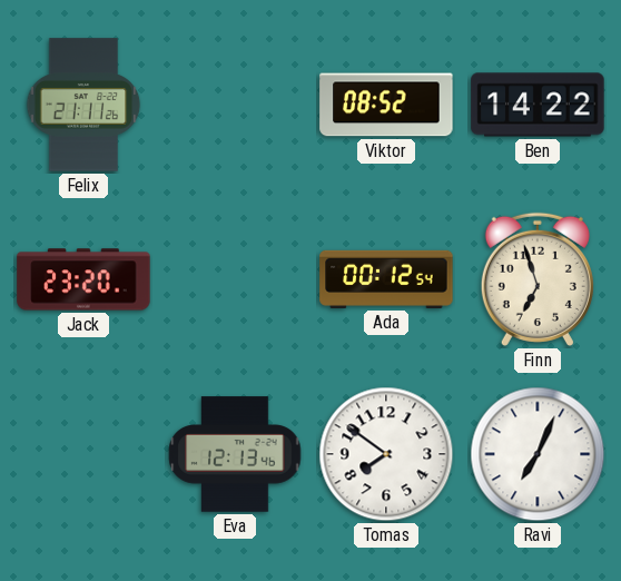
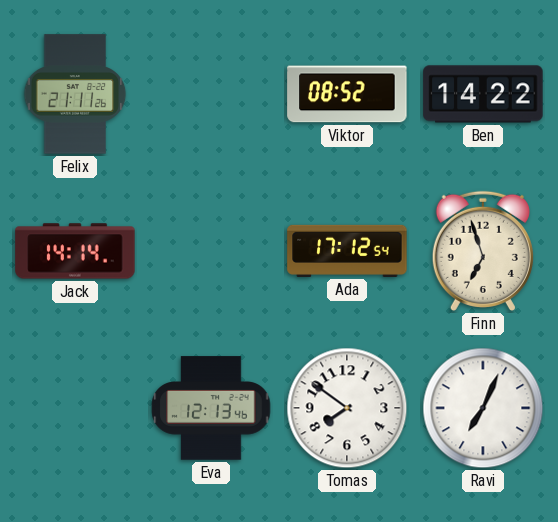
Jack: 23:20 -> 14:14
Ada: 00:12 -> 17:12
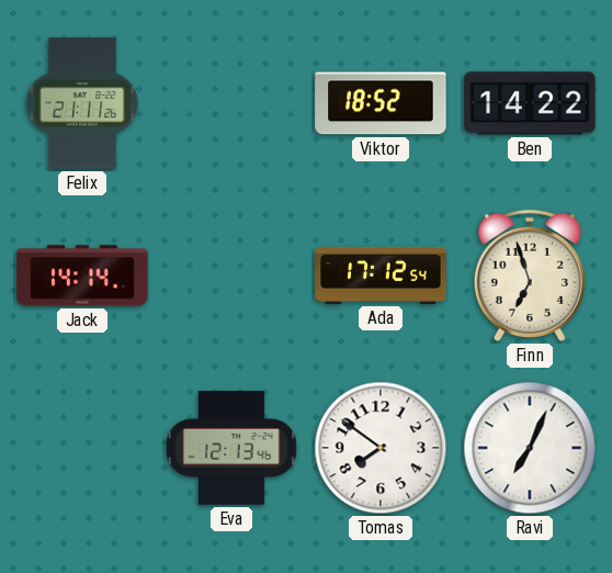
Viktor: 08:52 -> 18:52
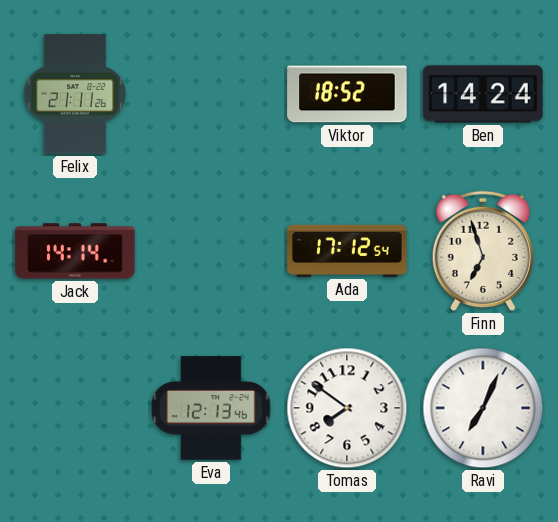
Ben: 14:22 -> 14:24
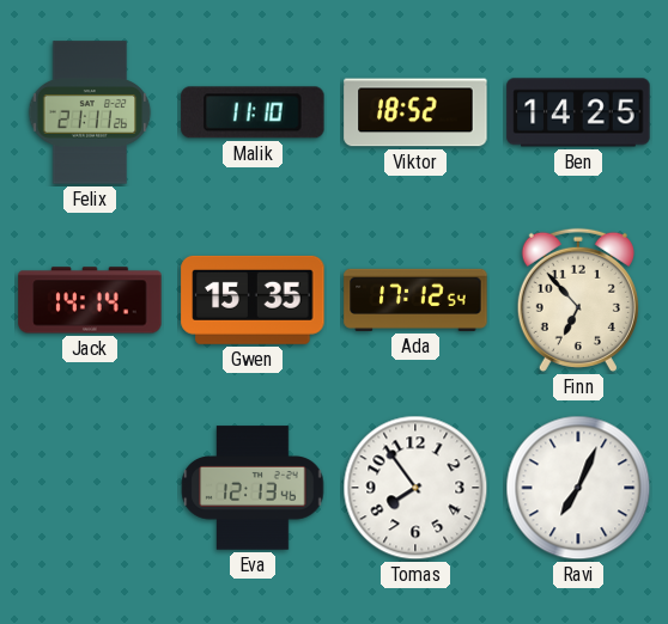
Malik: none -> 11:10
Ben: 14:24 -> 14:25
Gwen: none -> 15:35
Finn: 6:57 -> 6:53
Tomas: 7:51 -> 7:54
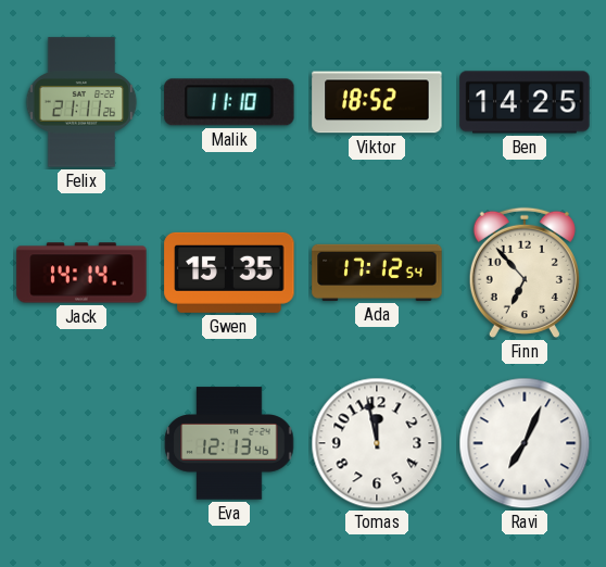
Tomas: 7:54 -> 11:58
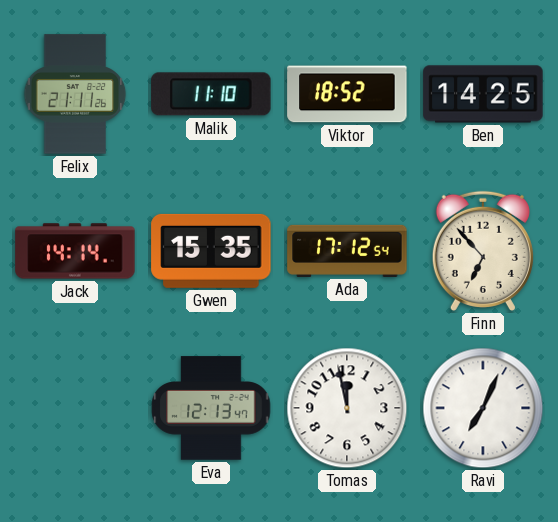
Eva: 12:13:46 -> 12:13:47
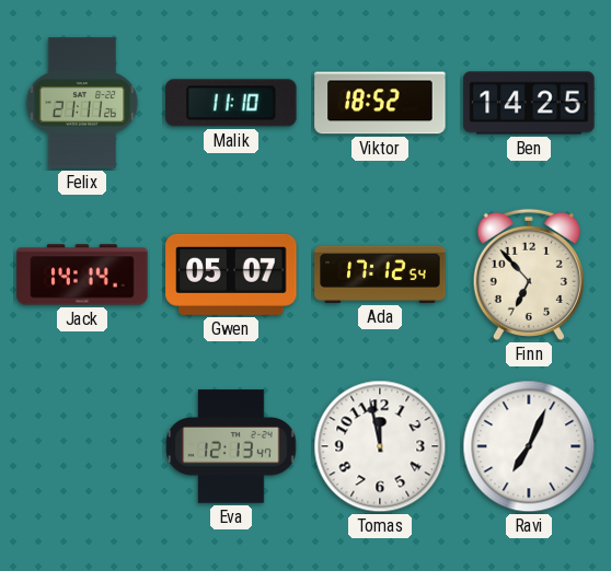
Gwen: 15:35 -> 05:07
